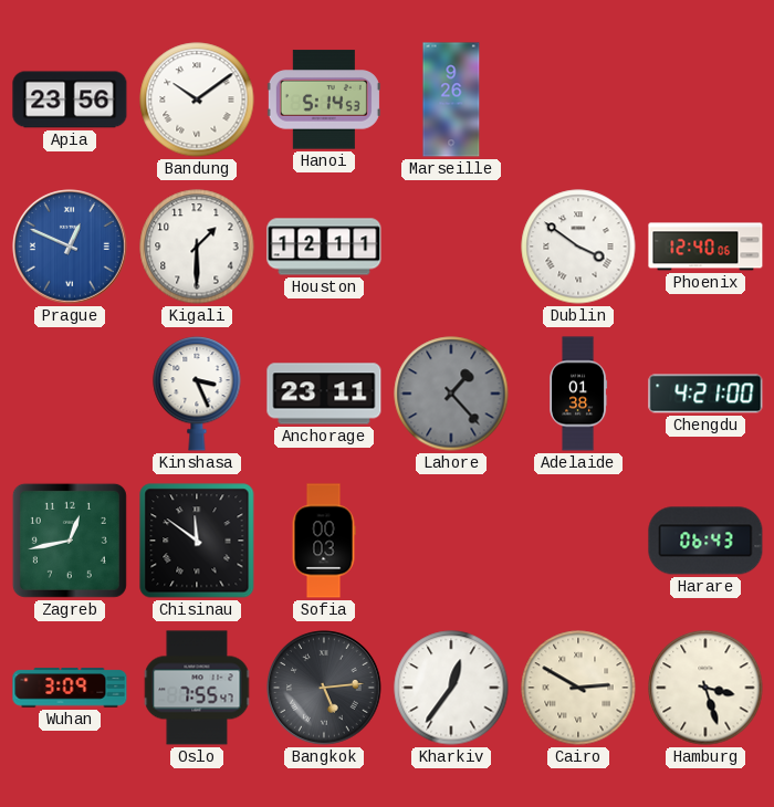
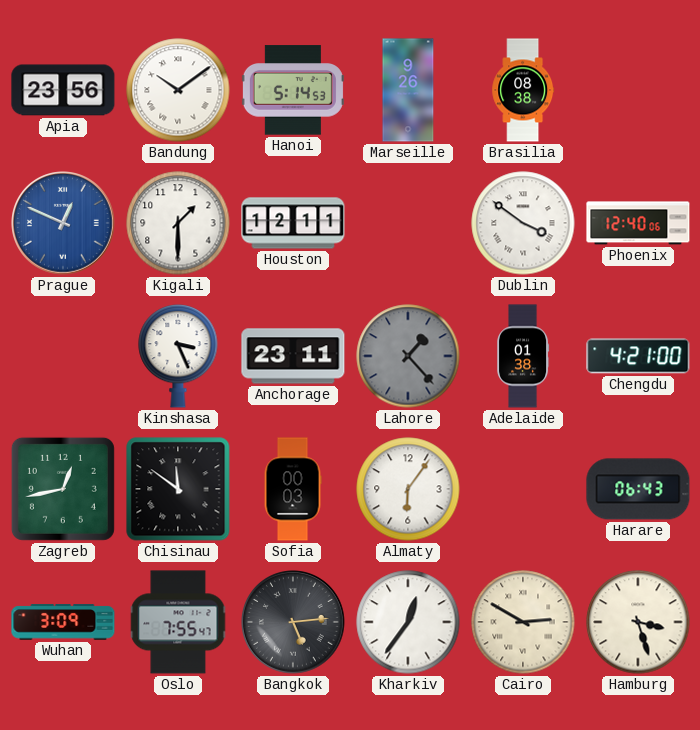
Brasilia: none -> 08:38
Almaty: none -> 6:06
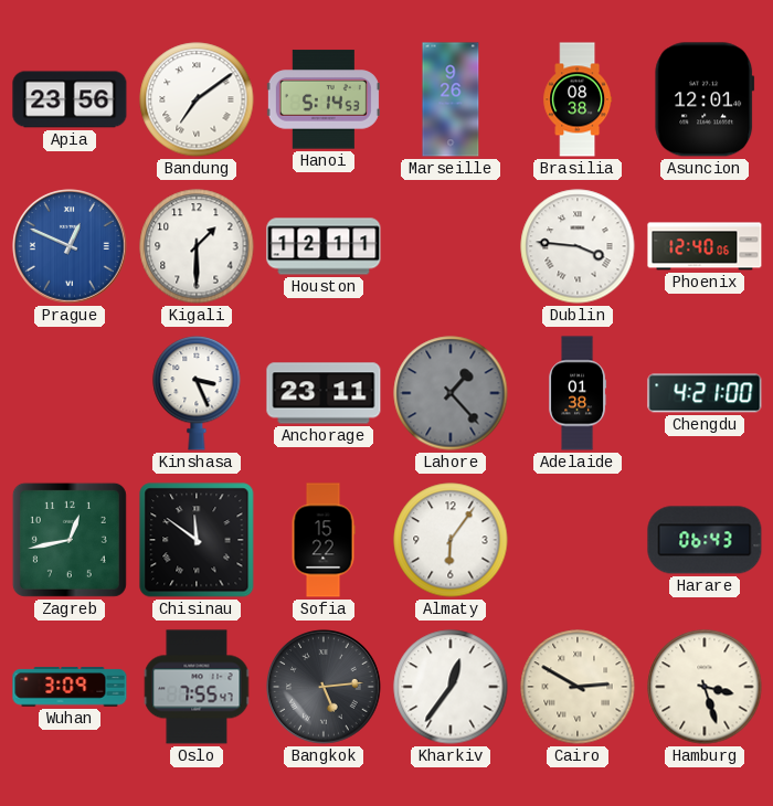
Bandung: 10:09 -> 7:09
Asuncion: none -> 12:01
Dublin: 3:51 -> 3:46
Sofia: 00:03 -> 15:22
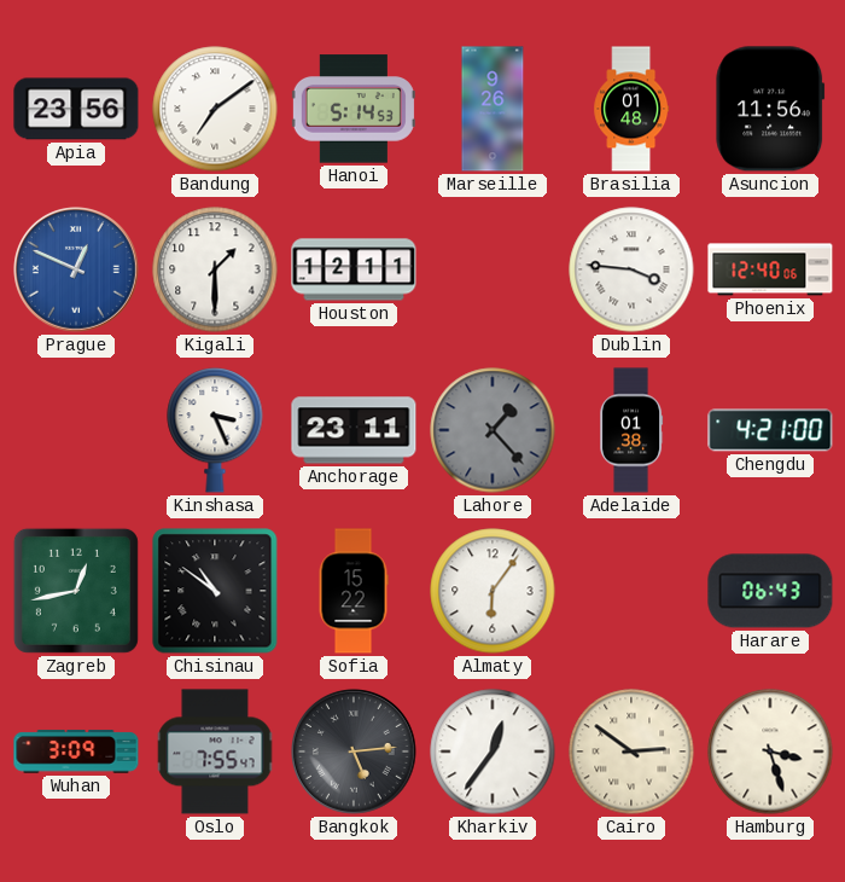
Brasilia: 08:38 -> 01:48
Asuncion: 12:01 -> 11:56
Chisinau: 11:51 -> 10:51
Cairo: 2:50 -> 2:51
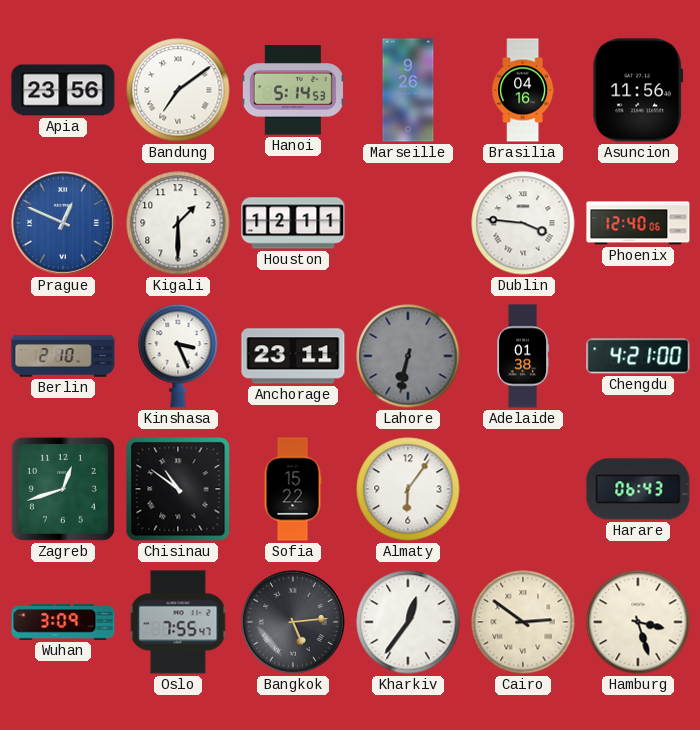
Brasilia: 01:48 -> 04:16
Berlin: none -> 2:10
Lahore: 1:23 -> 6:32
Zagreb: 12:43 -> 12:42
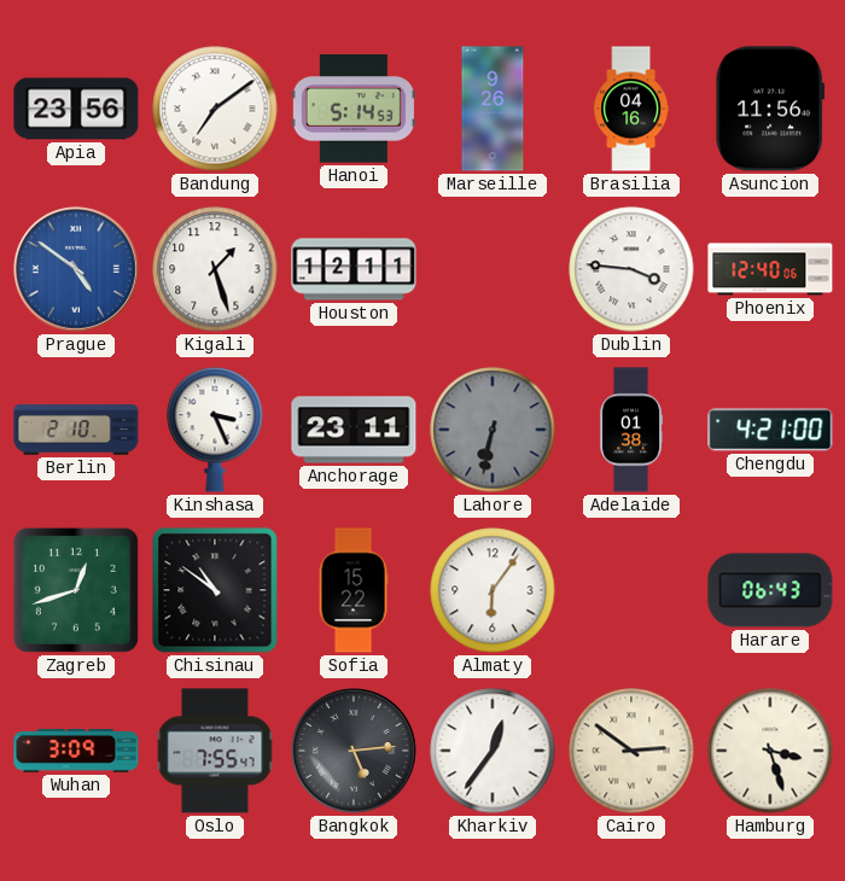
Prague: 12:49 -> 4:51
Kigali: 1:30 -> 1:27
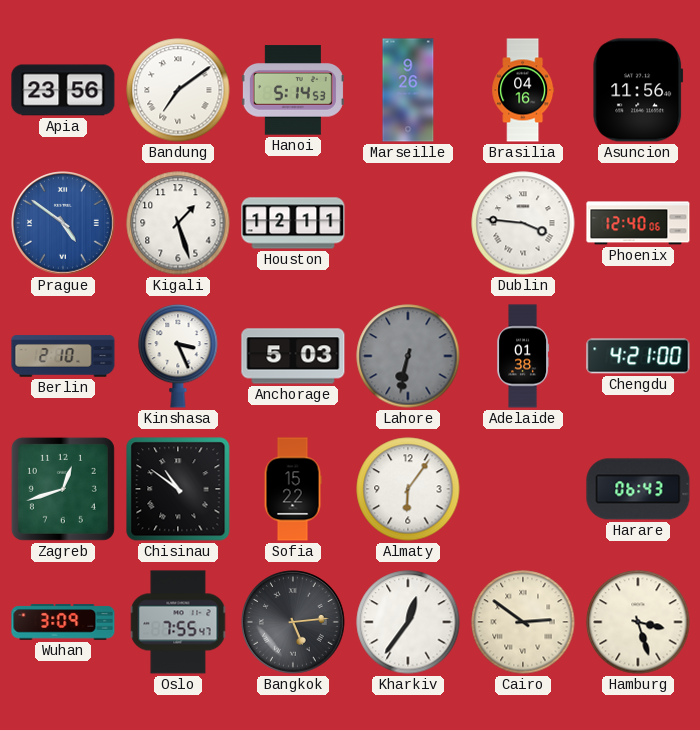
Anchorage: 23:11 -> 5:03
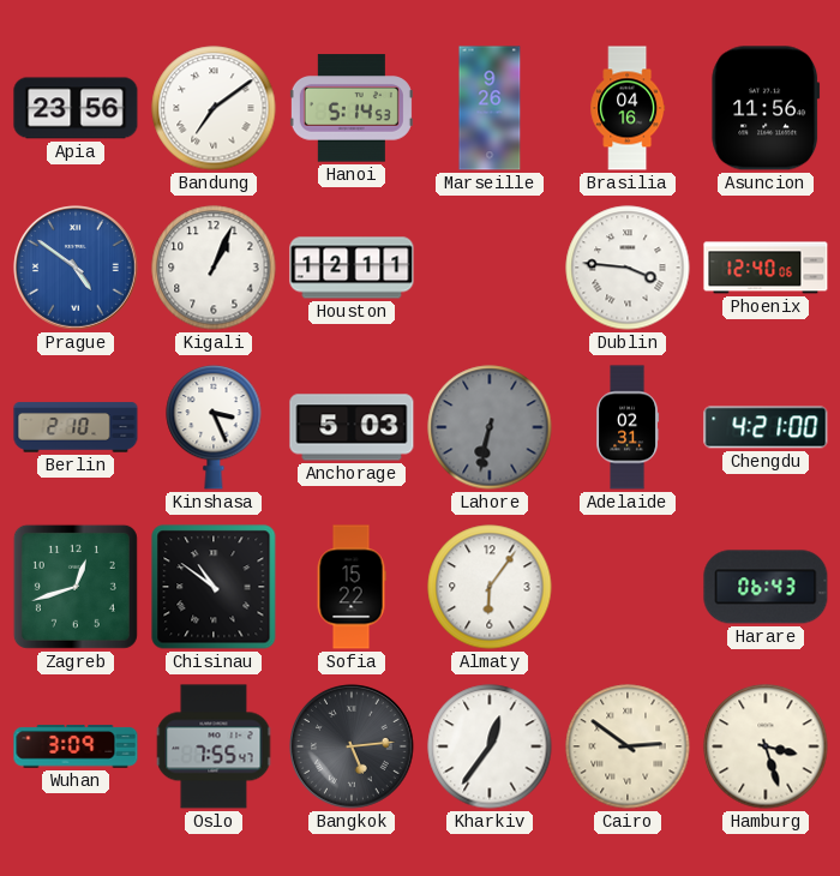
Kigali: 1:27 -> 1:04
Adelaide: 01:38 -> 02:31
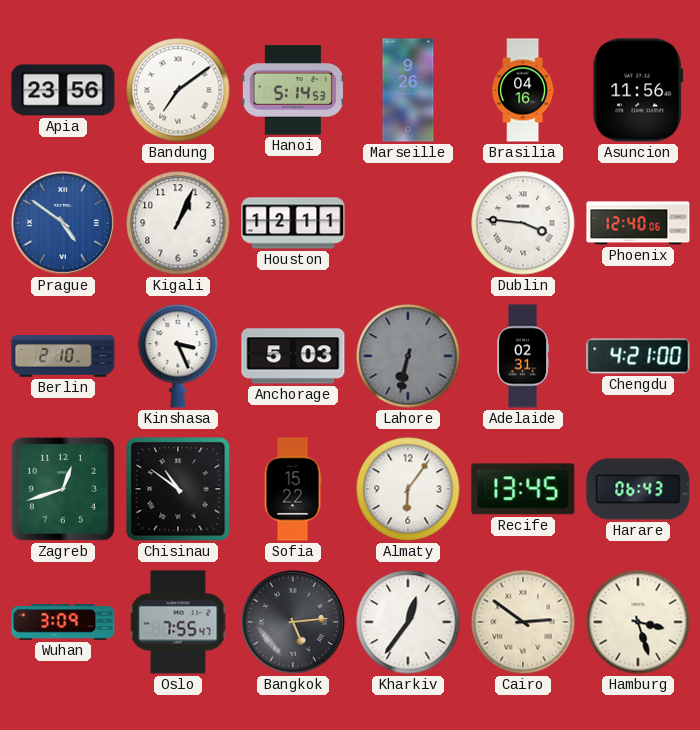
Recife: none -> 13:45
